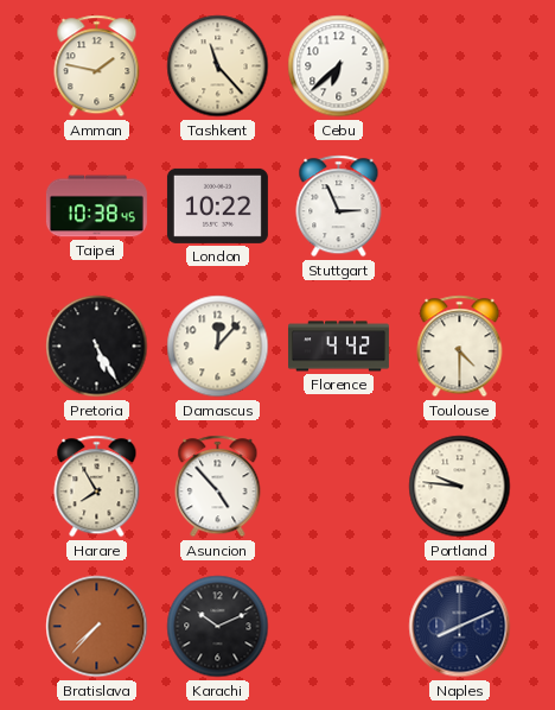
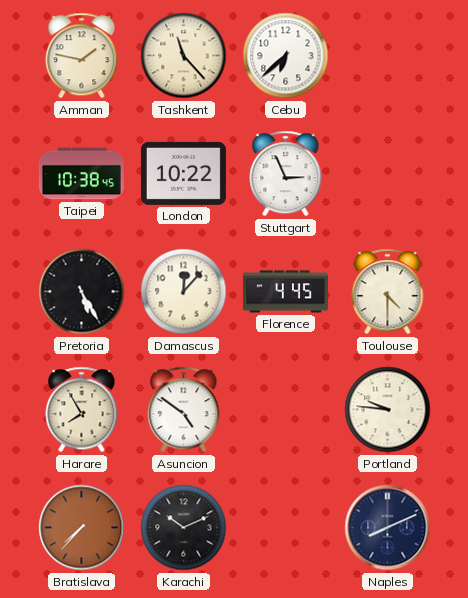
Florence: 4:42 -> 4:45
Asuncion: 4:53 -> 4:51
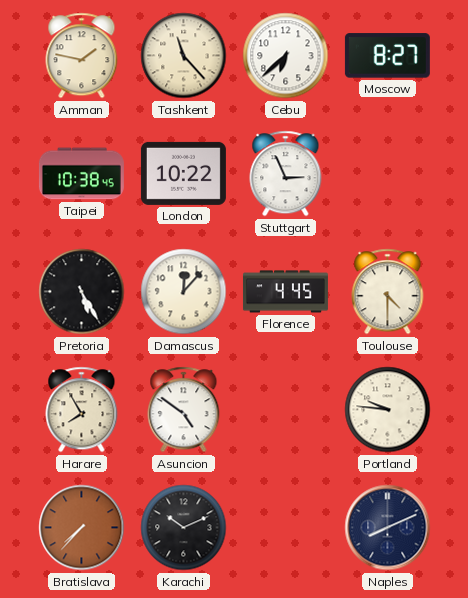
Moscow: none -> 8:27
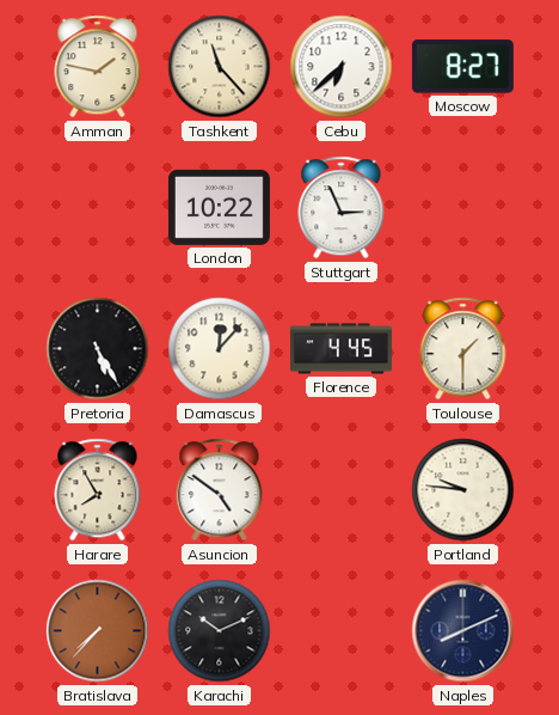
Taipei: 10:38 -> none
Toulouse: 4:30 -> 1:30
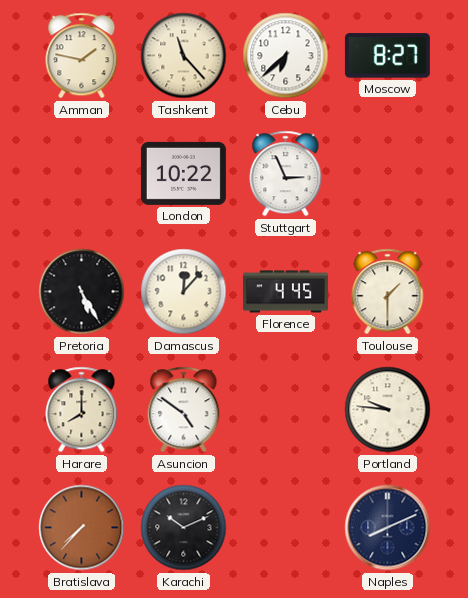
Harare: 7:55 -> 8:00
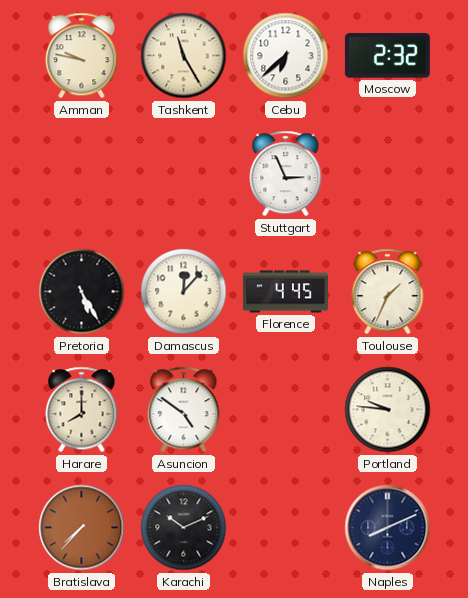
Amman: 1:47 -> 9:47
Tashkent: 11:23 -> 11:25
Moscow: 8:27 -> 2:32
London: 10:22 -> none
Toulouse: 1:30 -> 1:34
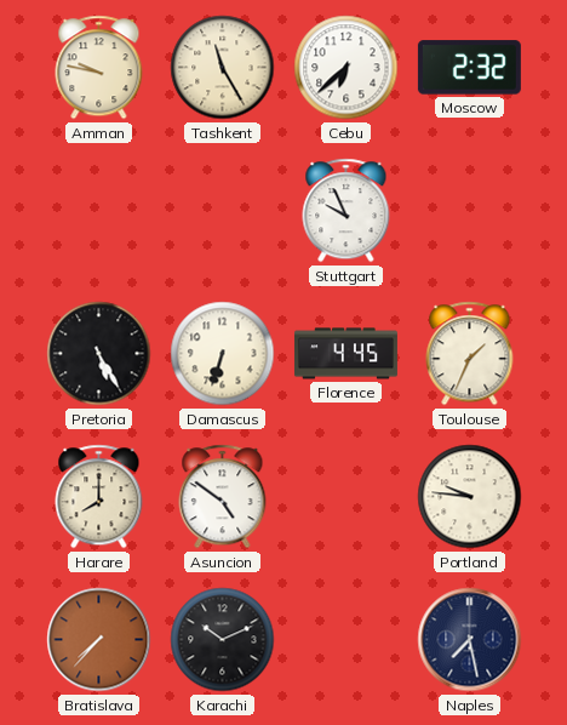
Stuttgart: 2:56 -> 9:56
Damascus: 12:07 -> 6:33
Naples: 8:11 -> 7:28
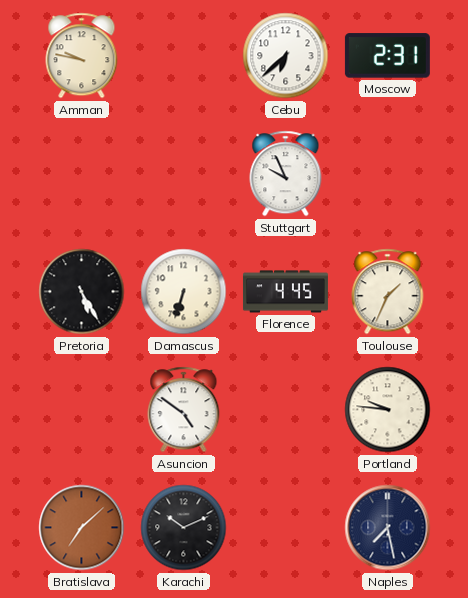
Tashkent: 11:25 -> none
Moscow: 2:32 -> 2:31
Harare: 8:00 -> none
Bratislava: 7:37 -> 7:08
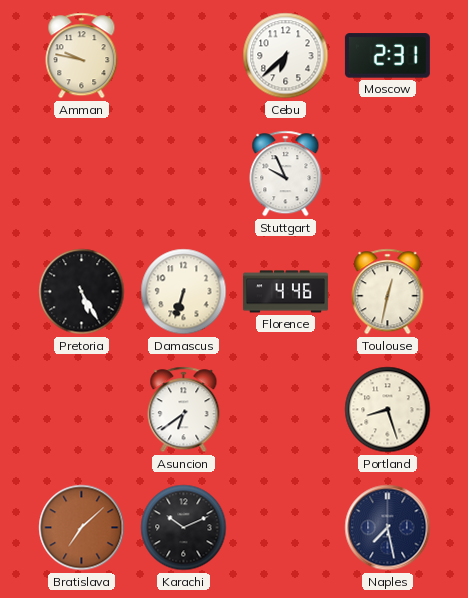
Florence: 4:45 -> 4:46
Toulouse: 1:34 -> 12:32
Asuncion: 4:51 -> 6:39
Portland: 9:46 -> 8:27
